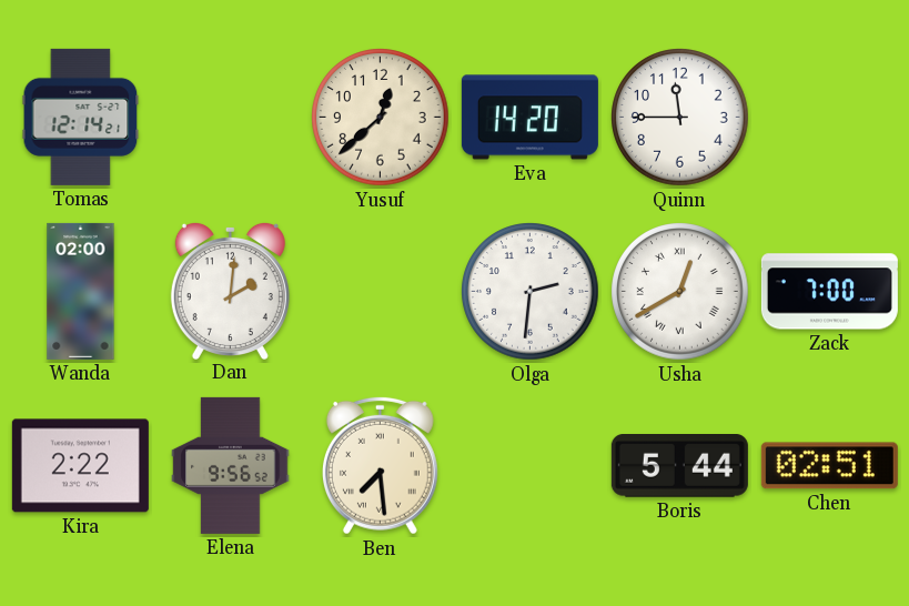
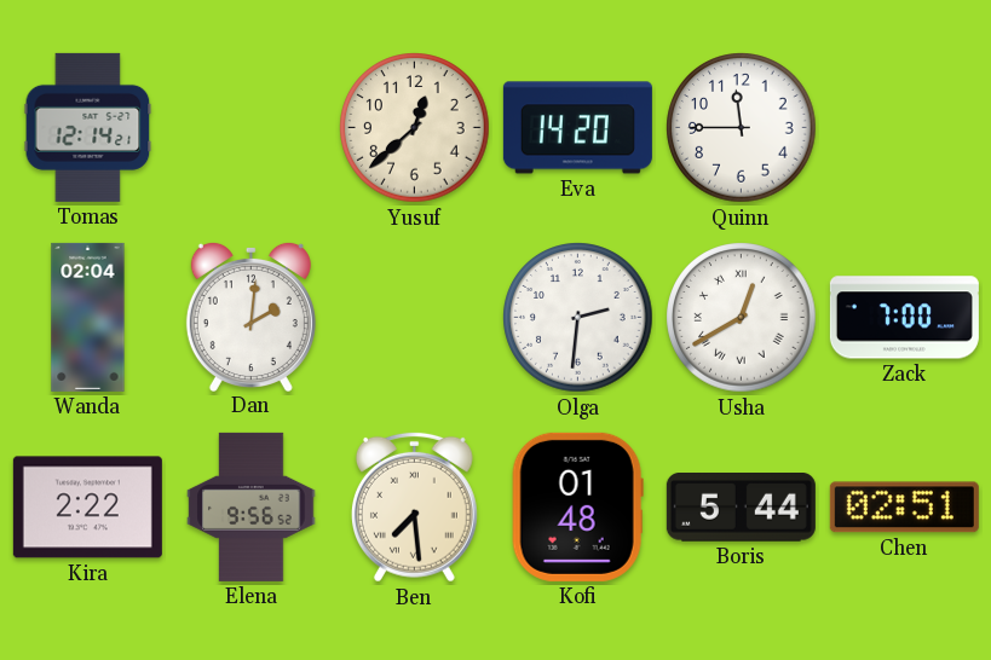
Wanda: 02:00 -> 02:04
Kofi: none -> 01:48
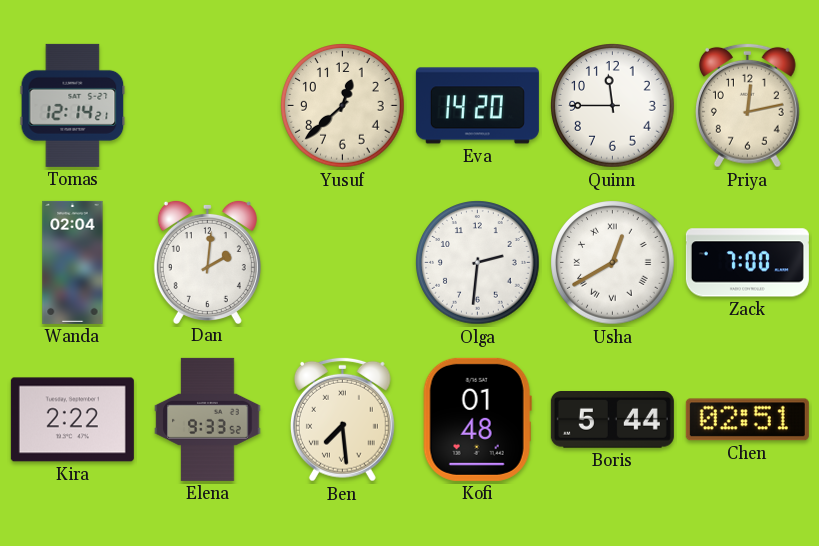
Priya: none -> 12:13
Elena: 9:56 -> 9:33
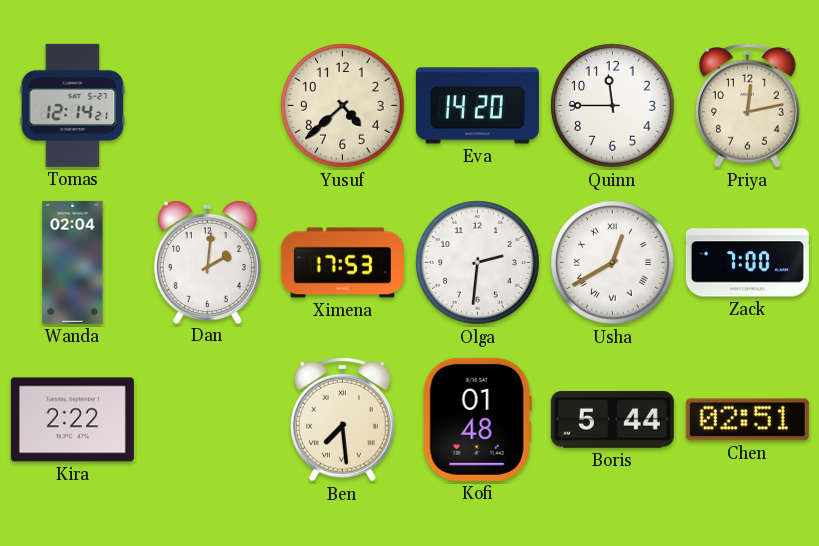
Yusuf: 12:38 -> 4:38
Ximena: none -> 17:53
Elena: 9:33 -> none
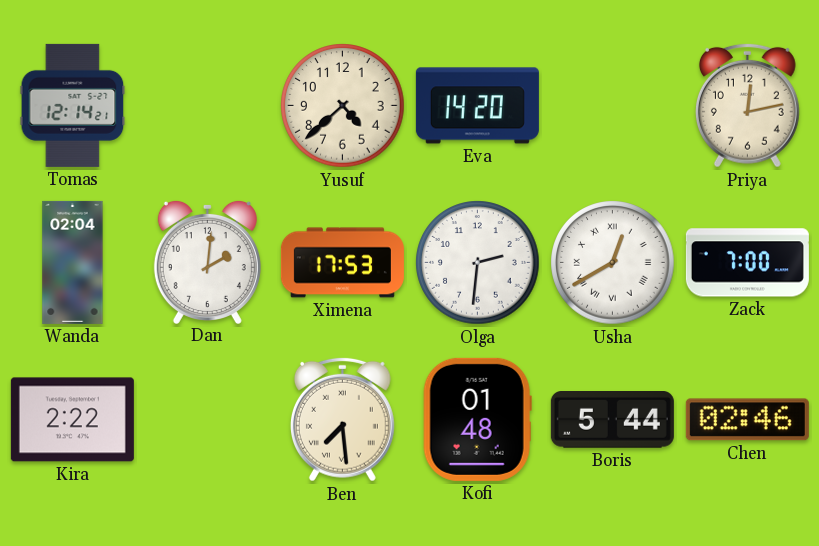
Quinn: 11:45 -> none
Chen: 02:51 -> 02:46
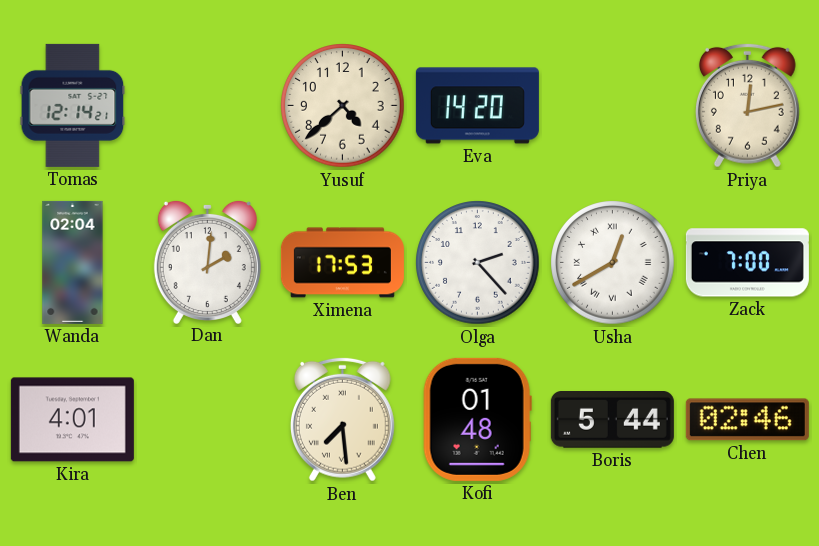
Olga: 2:31 -> 2:23
Kira: 2:22 -> 4:01
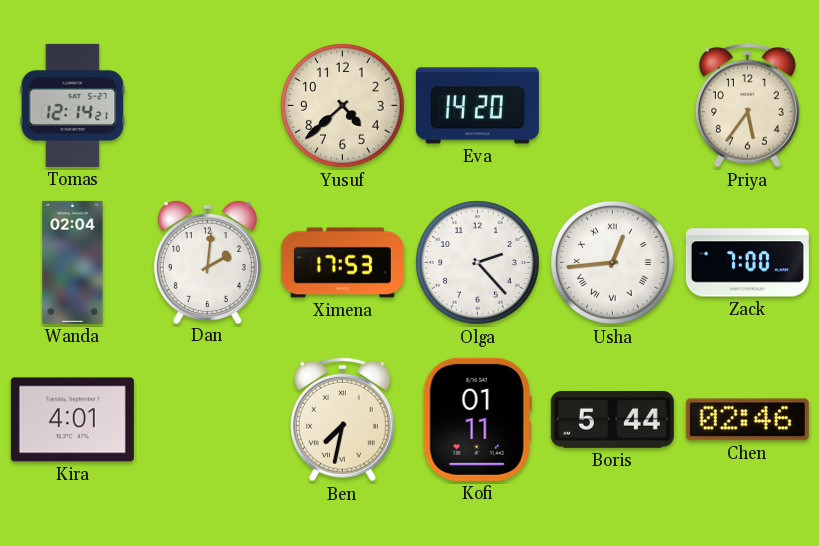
Priya: 12:13 -> 5:36
Usha: 12:40 -> 12:44
Ben: 7:29 -> 7:32
Kofi: 01:48 -> 01:11
